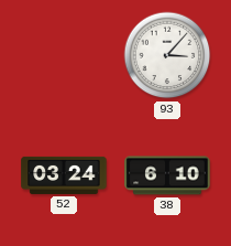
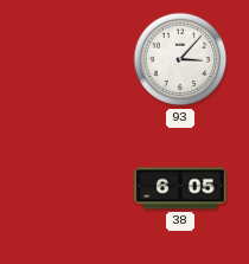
52: 03:24 -> none
38: 6:10 -> 6:05
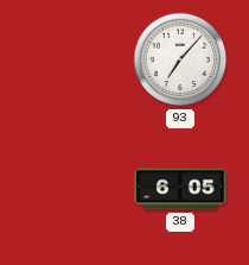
93: 3:07 -> 7:07
